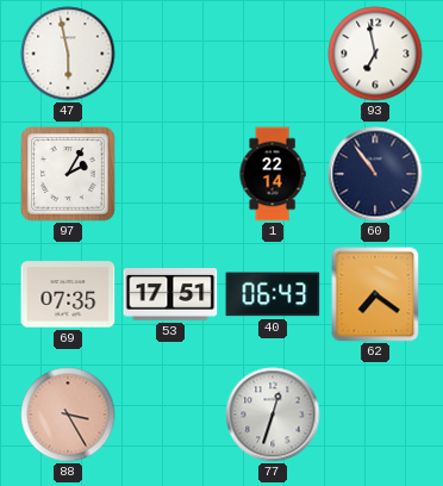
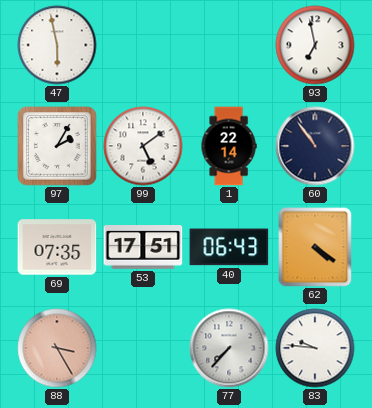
99: none -> 5:09
62: 7:21 -> 4:21
77: 12:33 -> 7:37
83: none -> 9:46
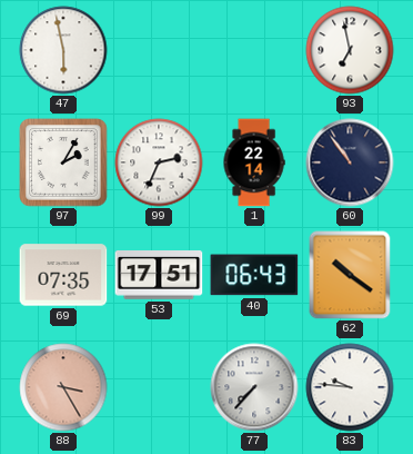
99: 5:09 -> 2:34
62: 4:21 -> 10:21
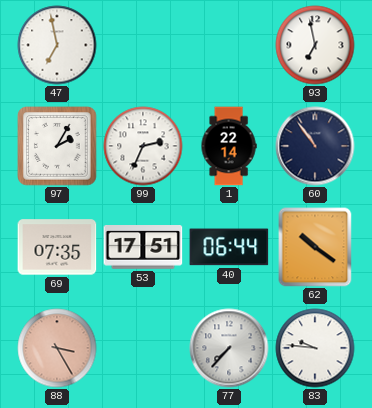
47: 5:58 -> 6:58
40: 06:43 -> 06:44
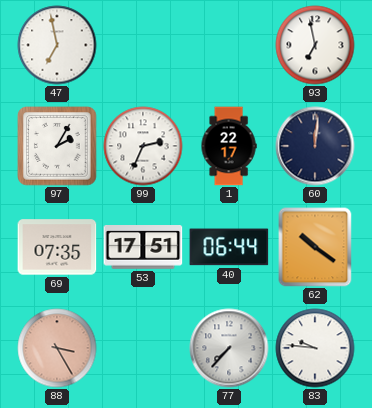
1: 22:14 -> 22:17
60: 10:54 -> 12:01
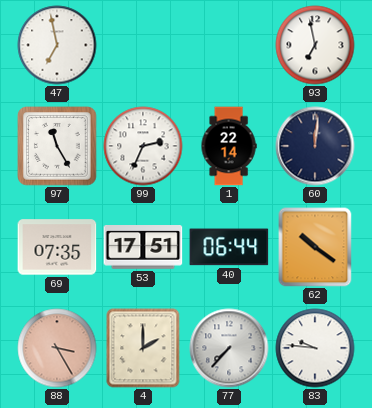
97: 2:05 -> 11:25
1: 22:17 -> 22:14
4: none -> 2:00
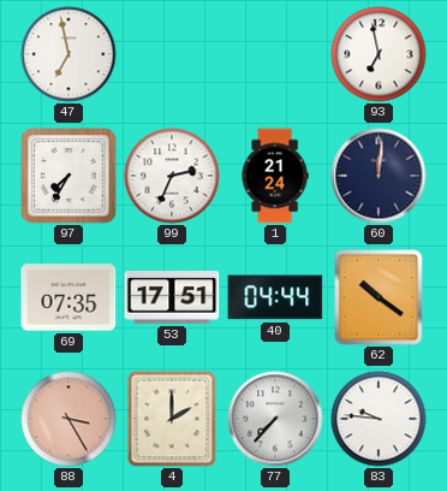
97: 11:25 -> 7:35
1: 22:14 -> 21:24
40: 06:44 -> 04:44
